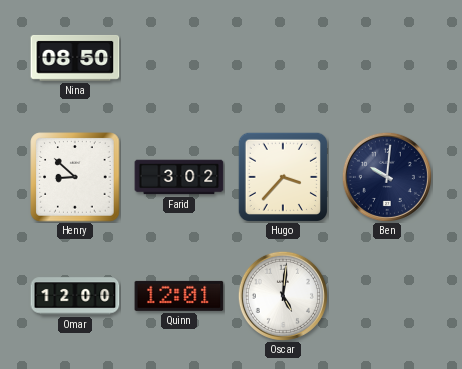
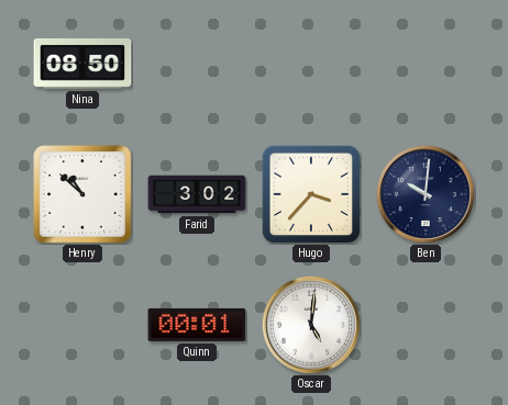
Henry: 8:52 -> 10:52
Omar: 12:00 -> none
Quinn: 12:01 -> 00:01
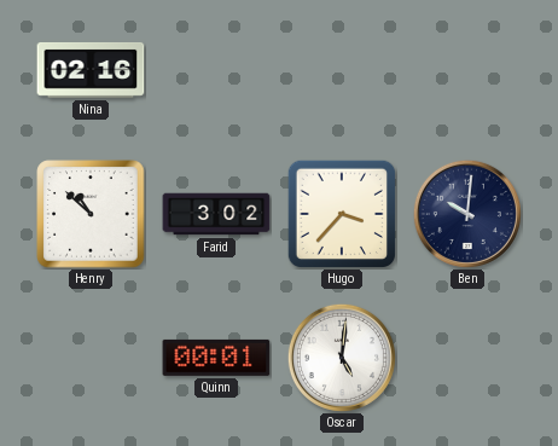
Nina: 08:50 -> 02:16
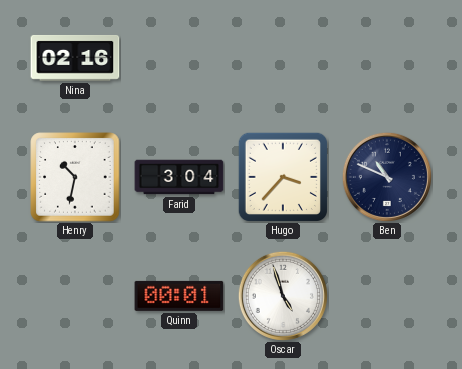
Henry: 10:52 -> 10:32
Farid: 3:02 -> 3:04
Ben: 10:01 -> 10:49
Oscar: 5:01 -> 4:57
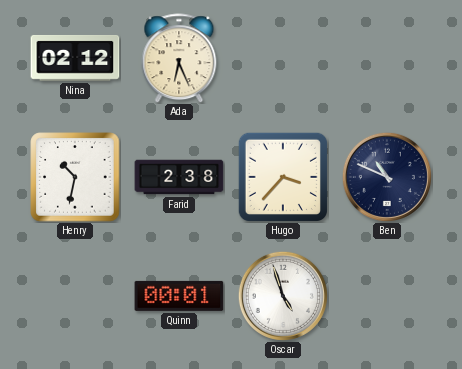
Nina: 02:16 -> 02:12
Ada: none -> 6:26
Farid: 3:04 -> 2:38
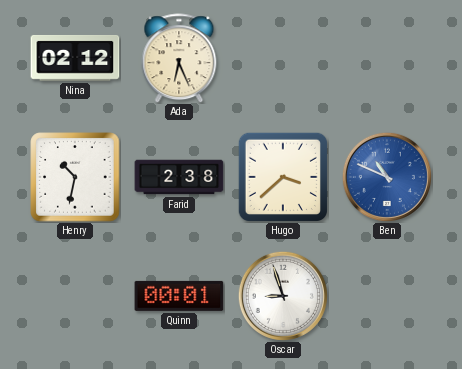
Hugo: 3:37 -> 3:38
Ben dial: navy -> blue
Oscar: 4:57 -> 8:57
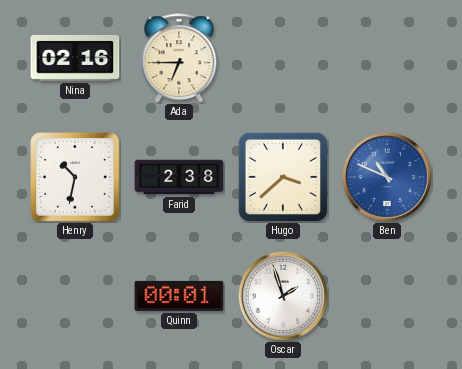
Nina: 02:12 -> 02:16
Ada: 6:26 -> 6:45
Oscar: 8:57 -> 1:57
